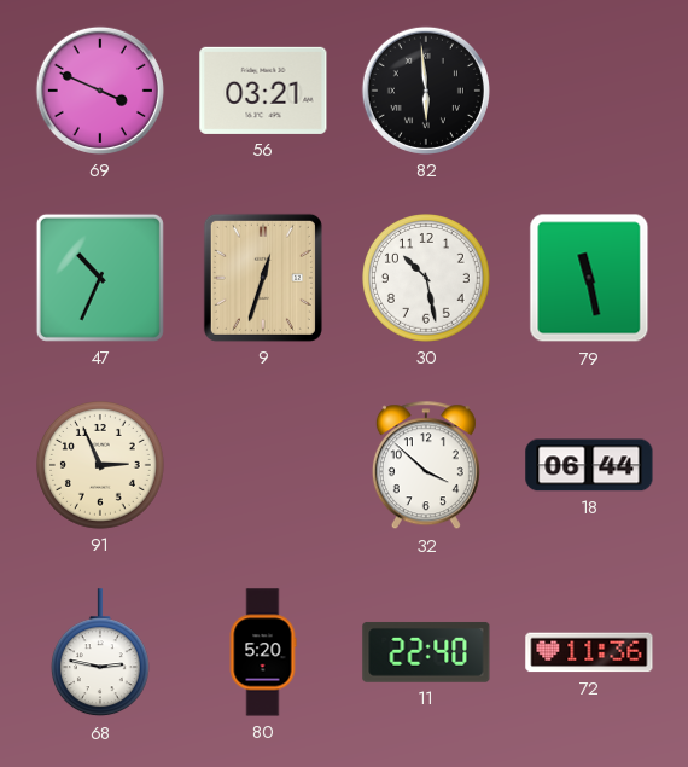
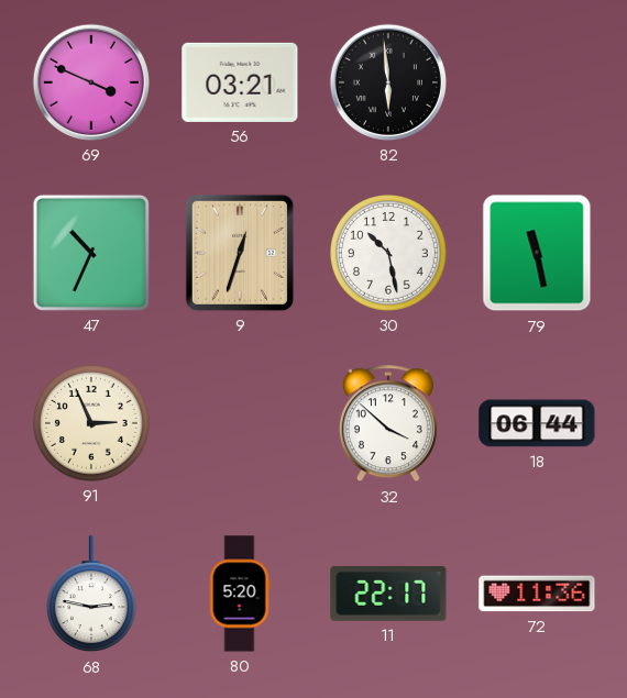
11: 22:40 -> 22:17
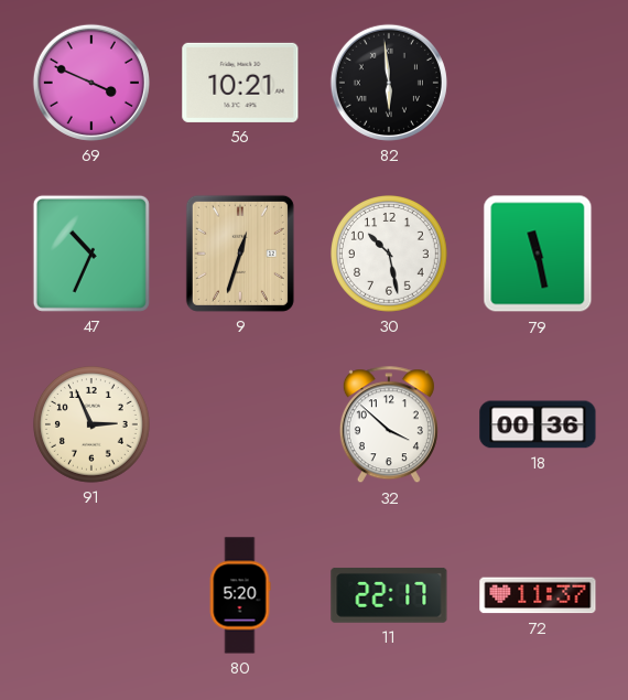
56: 03:21 -> 10:21
18: 06:44 -> 00:36
68: 2:47 -> none
72: 11:36 -> 11:37
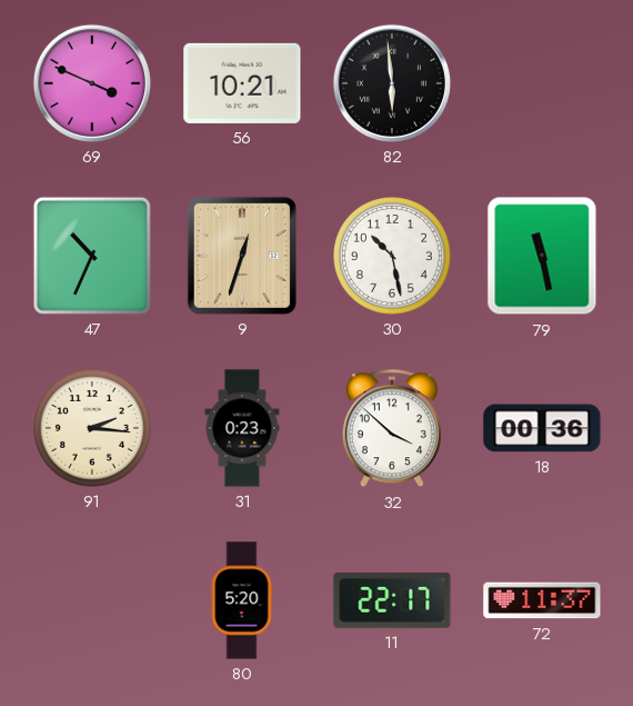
91: 2:56 -> 2:16
31: none -> 0:23
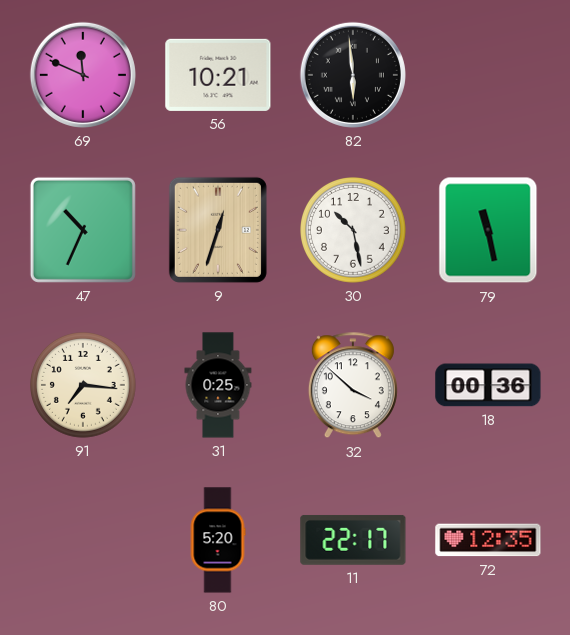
69: 3:49 -> 11:49
91: 2:16 -> 7:16
31: 0:23 -> 0:25
72: 11:37 -> 12:35
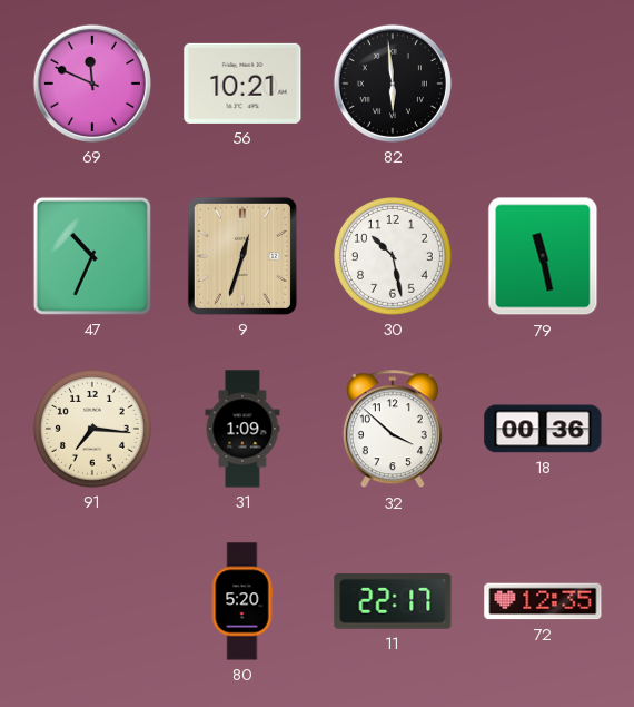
31: 0:25 -> 1:09
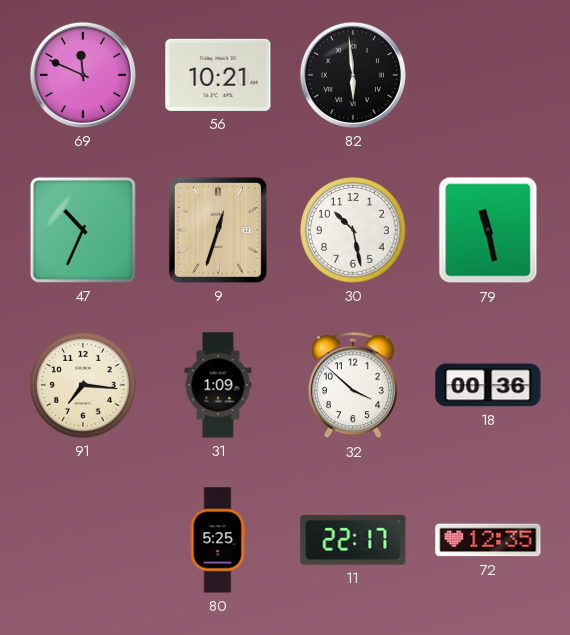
80: 5:20 -> 5:25
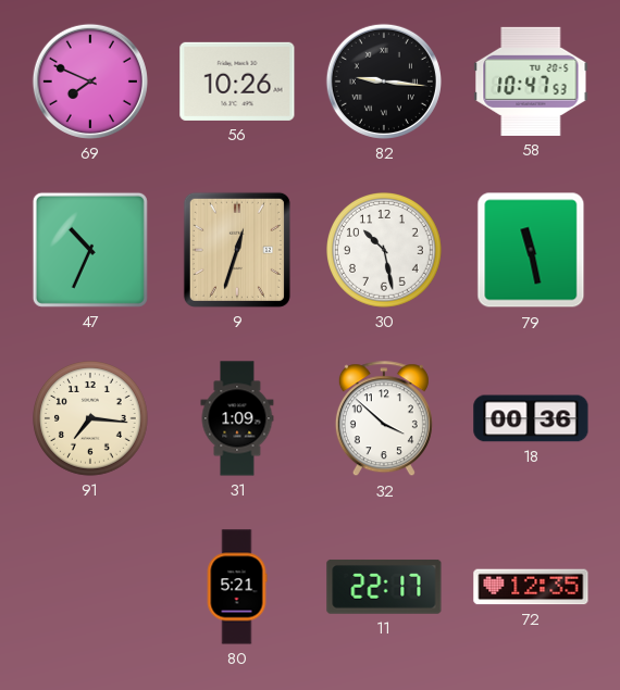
69: 11:49 -> 7:49
56: 10:21 -> 10:26
82: 5:59 -> 9:16
58: none -> 10:47
80: 5:25 -> 5:21
